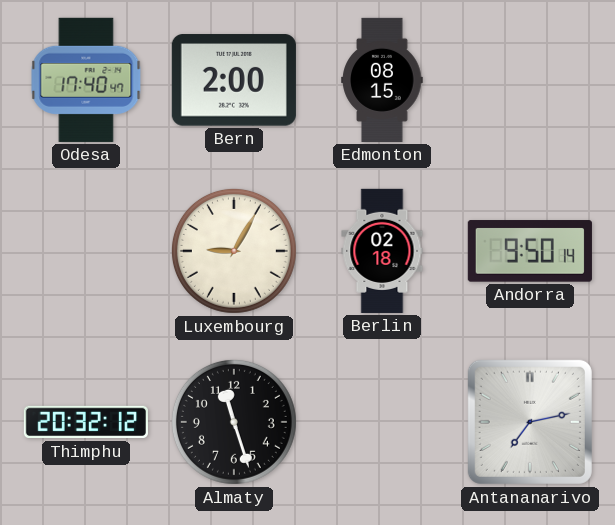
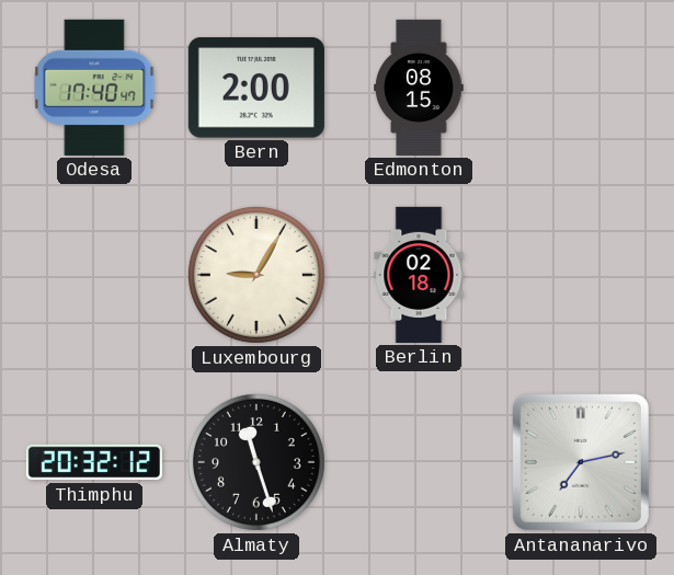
Andorra: 9:50 -> none
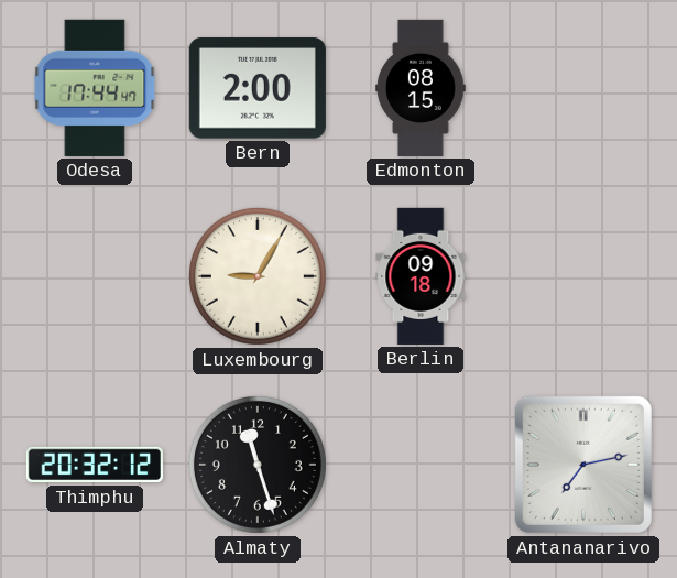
Odesa: 17:40 -> 17:44
Berlin: 02:18 -> 09:18
